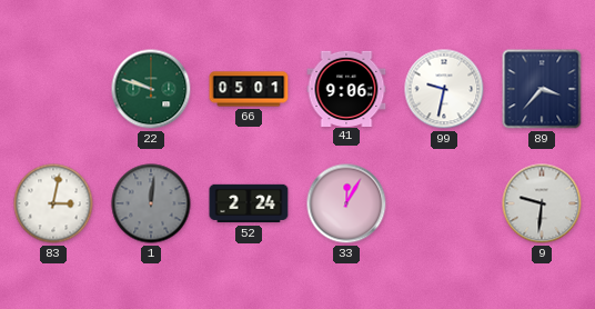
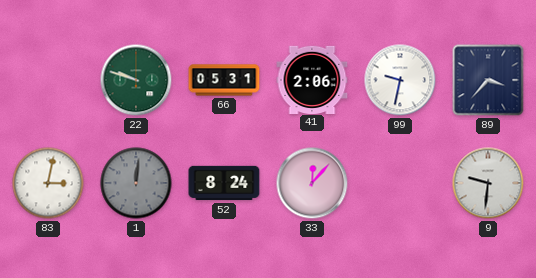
66: 05:01 -> 05:31
41: 9:06 -> 2:06
52: 2:24 -> 8:24
33: 12:05 -> 12:07
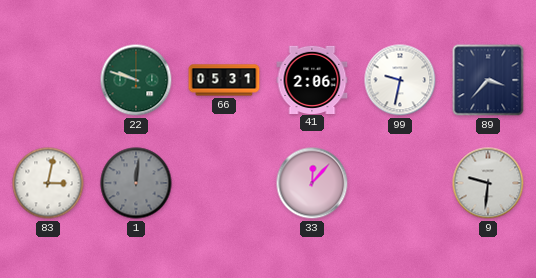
52: 8:24 -> none
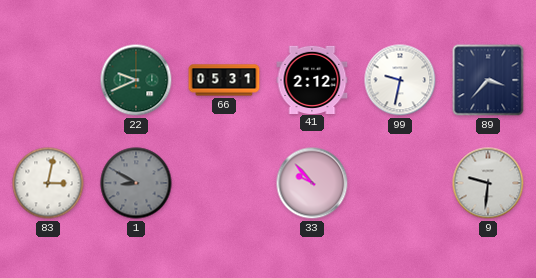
22: 9:48 -> 9:41
41: 2:06 -> 2:12
1: 12:01 -> 8:50
33: 12:07 -> 9:53
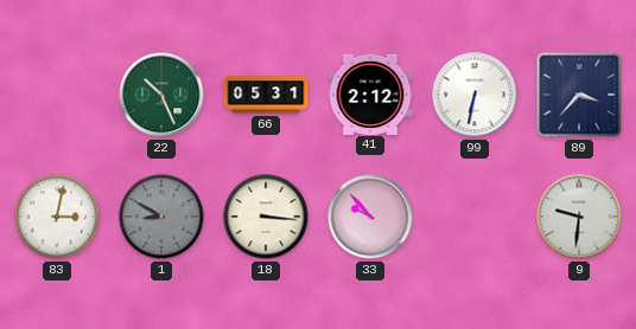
22: 9:41 -> 10:26
99: 9:32 -> 6:32
18: none -> 3:16
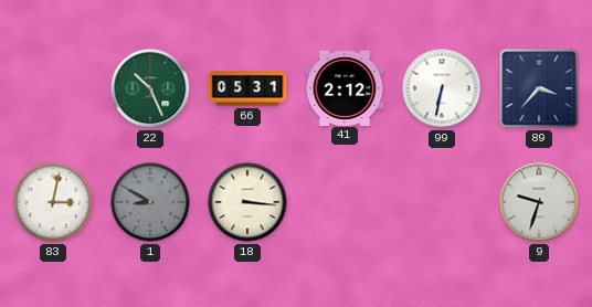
33: 9:53 -> none
9: 9:31 -> 9:33
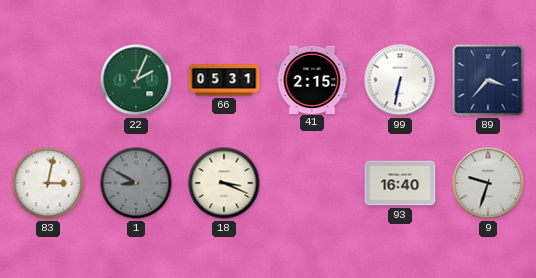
22: 10:26 -> 2:04
41: 2:12 -> 2:15
18: 3:16 -> 3:19
93: none -> 16:40
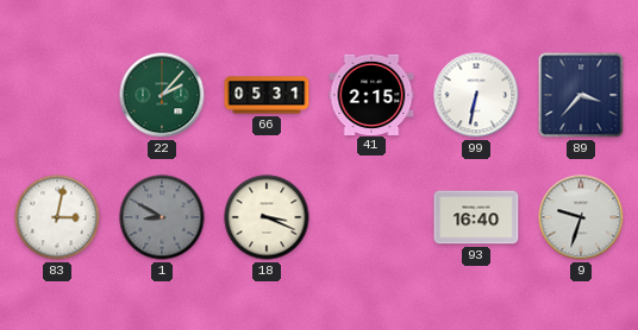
22: 2:04 -> 2:07
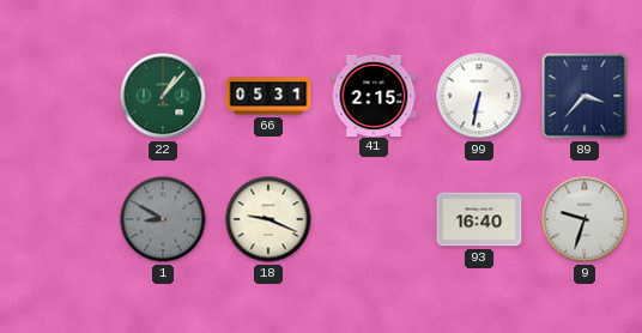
22: 2:07 -> 1:07
83: 3:02 -> none
18: 3:19 -> 9:19
